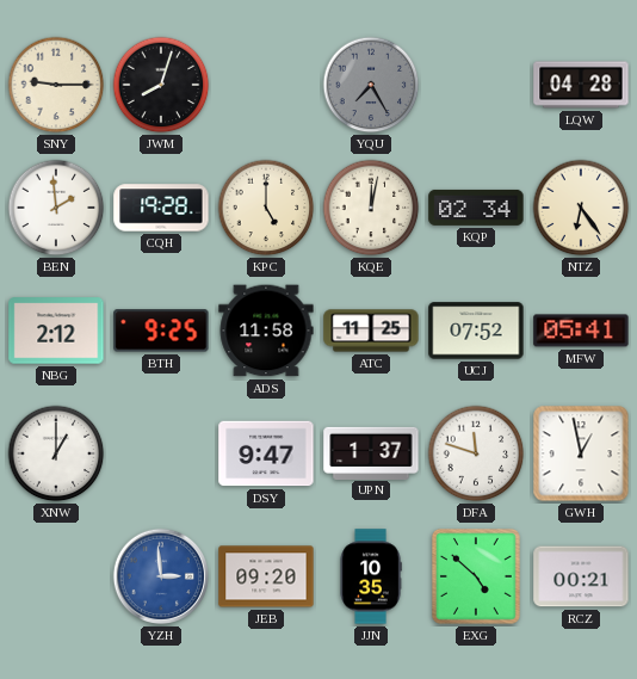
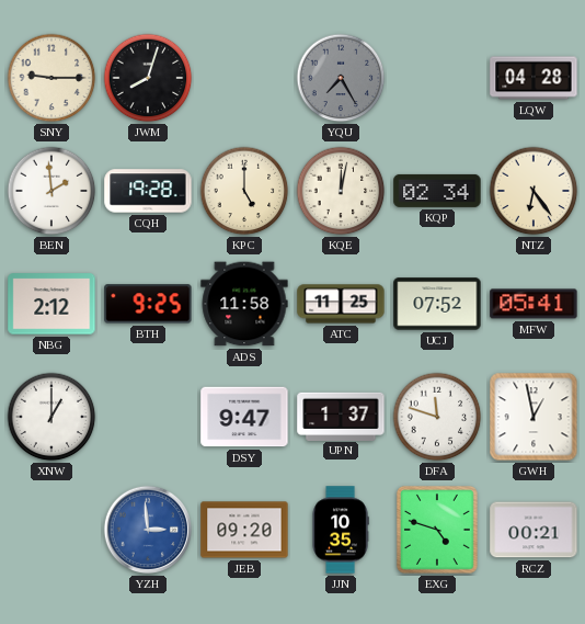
EXG: 4:52 -> 4:48
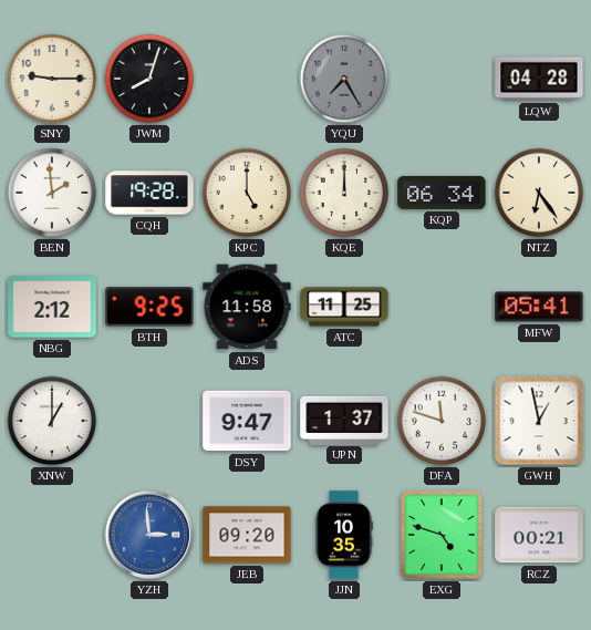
KQE: 12:02 -> 12:00
KQP: 02:34 -> 06:34
UCJ: 07:52 -> none
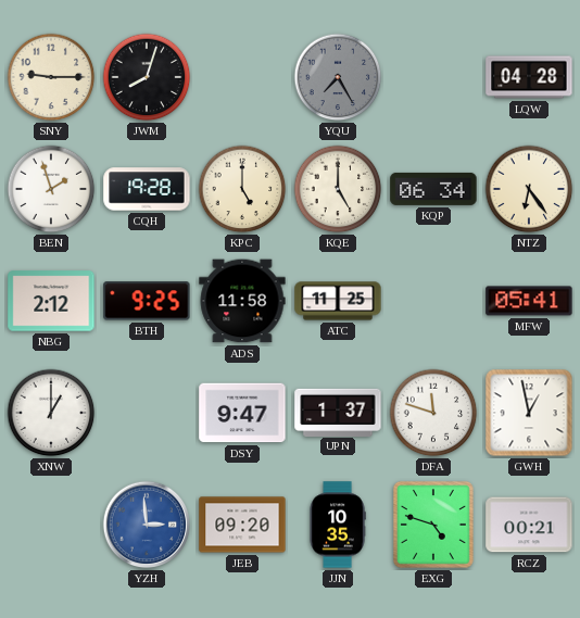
BEN: 1:59 -> 1:57
KQE: 12:00 -> 5:00
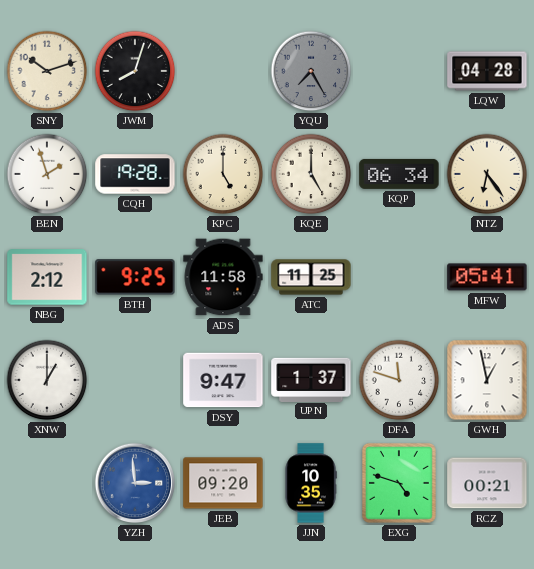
SNY: 9:15 -> 10:12
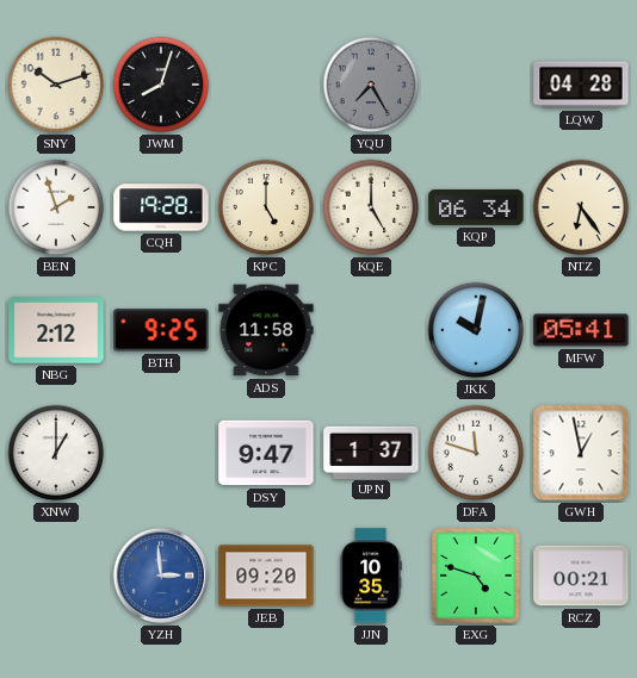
ATC: 11:25 -> none
JKK: none -> 10:02
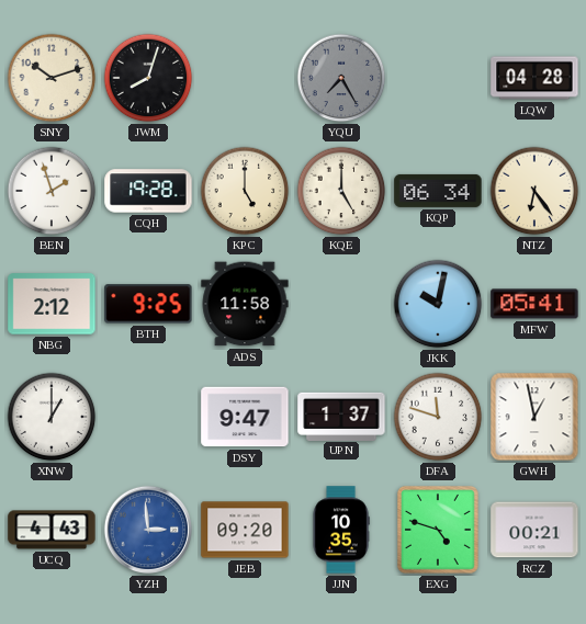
UCQ: none -> 4:43
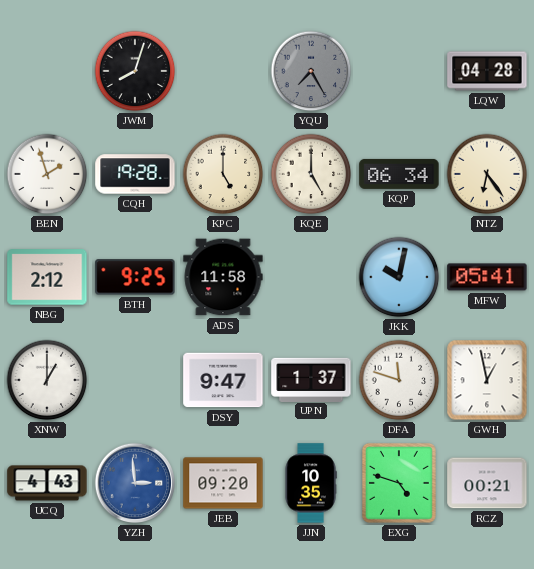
SNY: 10:12 -> none
